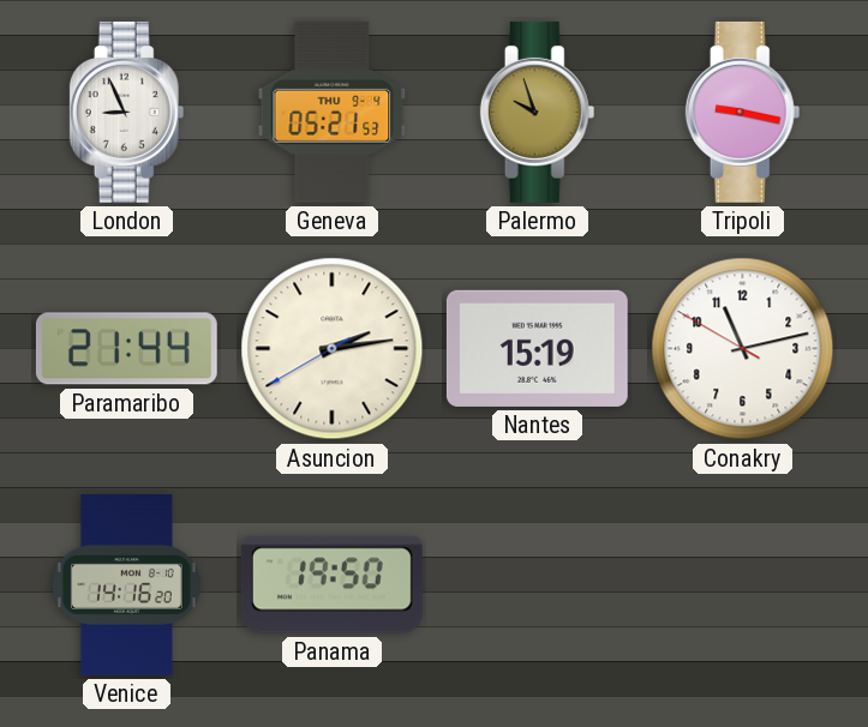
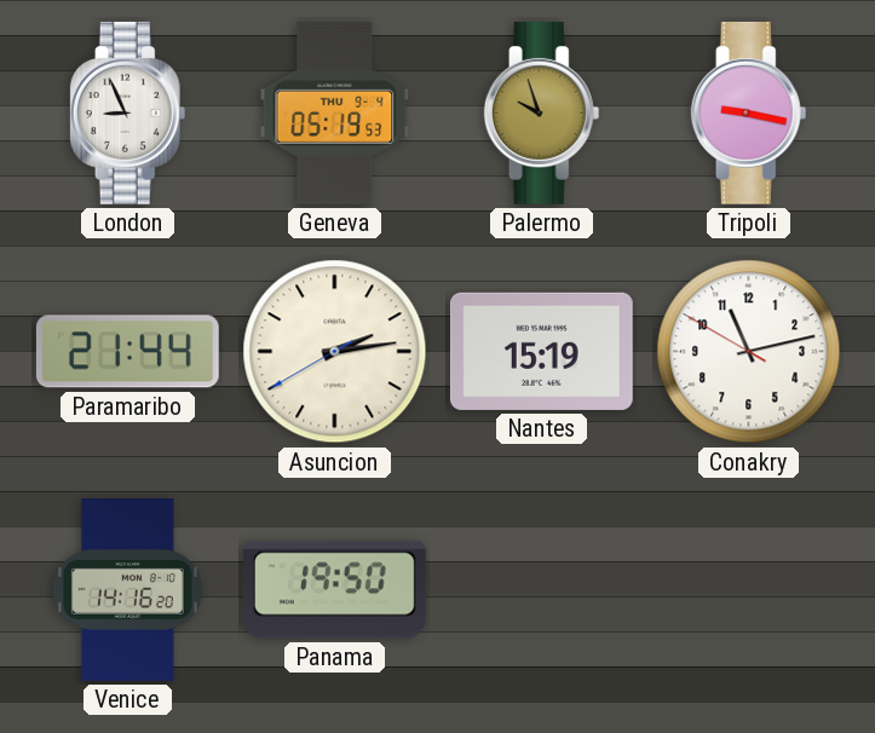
Geneva: 05:21 -> 05:19
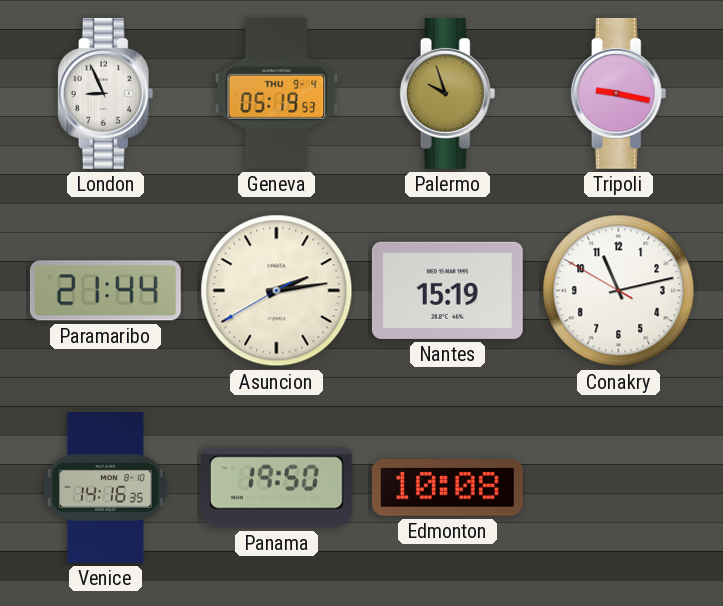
Venice: 14:16:20 -> 14:16:35
Edmonton: none -> 10:08
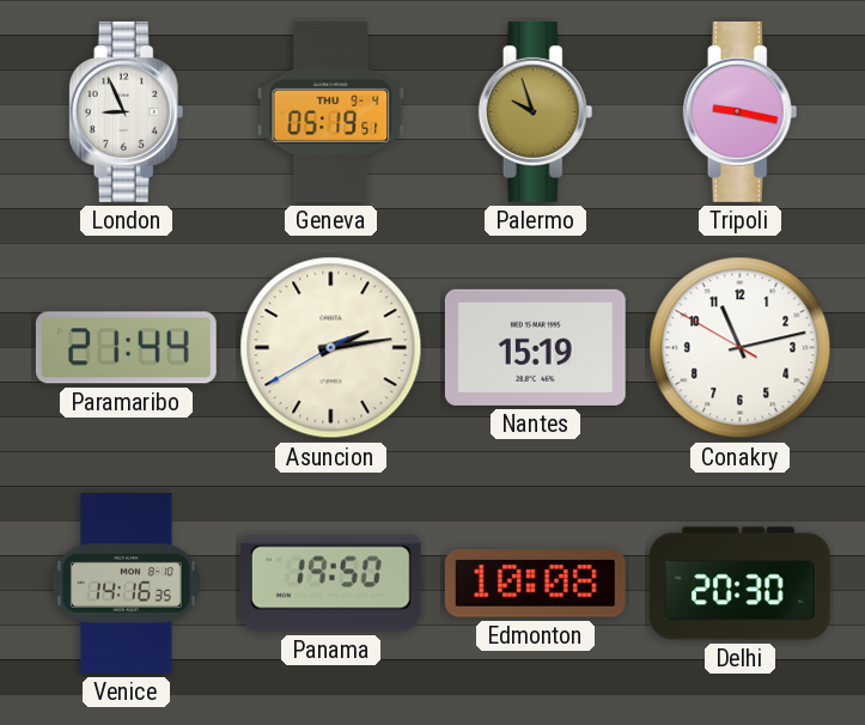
Geneva: 05:19:53 -> 05:19:51
Delhi: none -> 20:30
